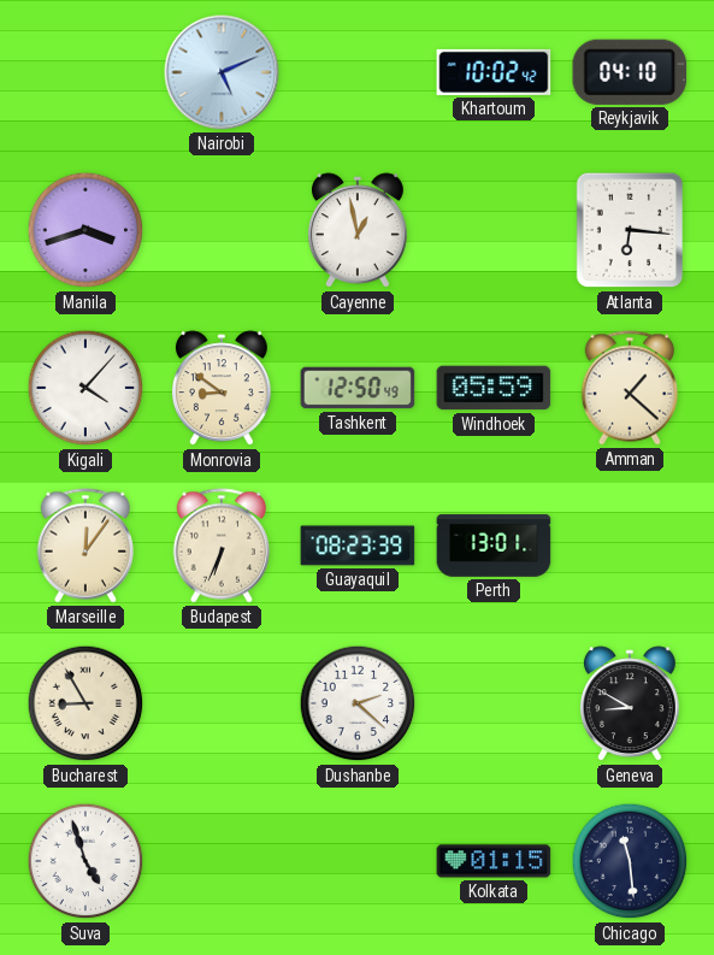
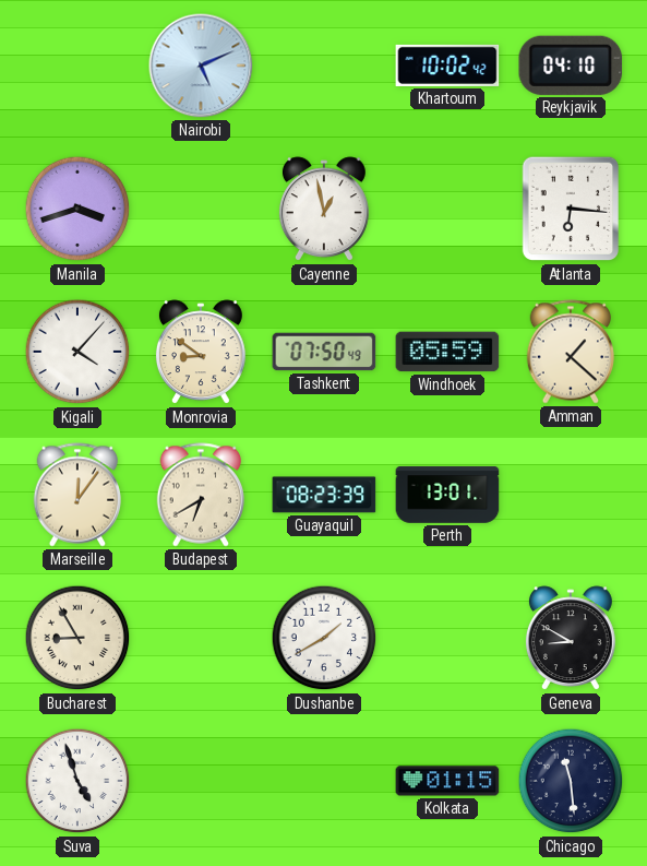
Tashkent: 12:50 -> 07:50
Budapest: 6:34 -> 6:40
Dushanbe: 2:22 -> 1:40
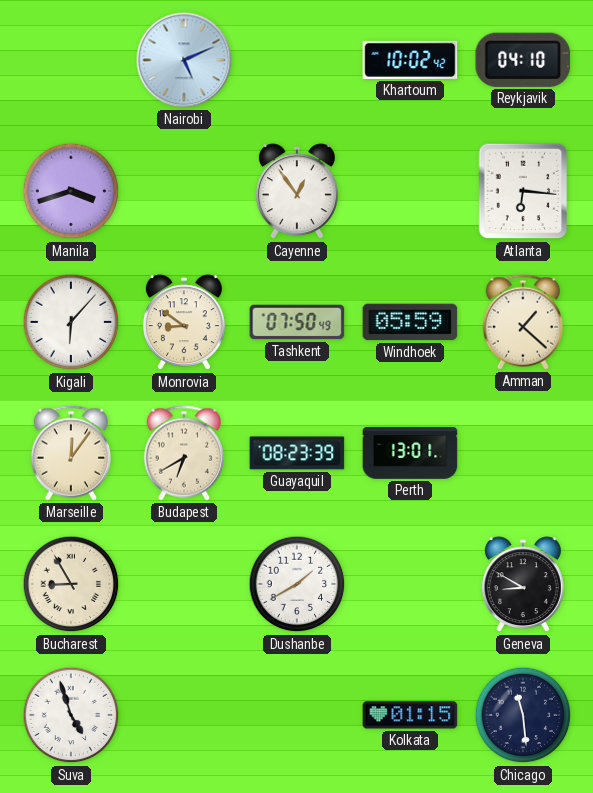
Cayenne: 12:58 -> 12:54
Kigali: 4:07 -> 6:07
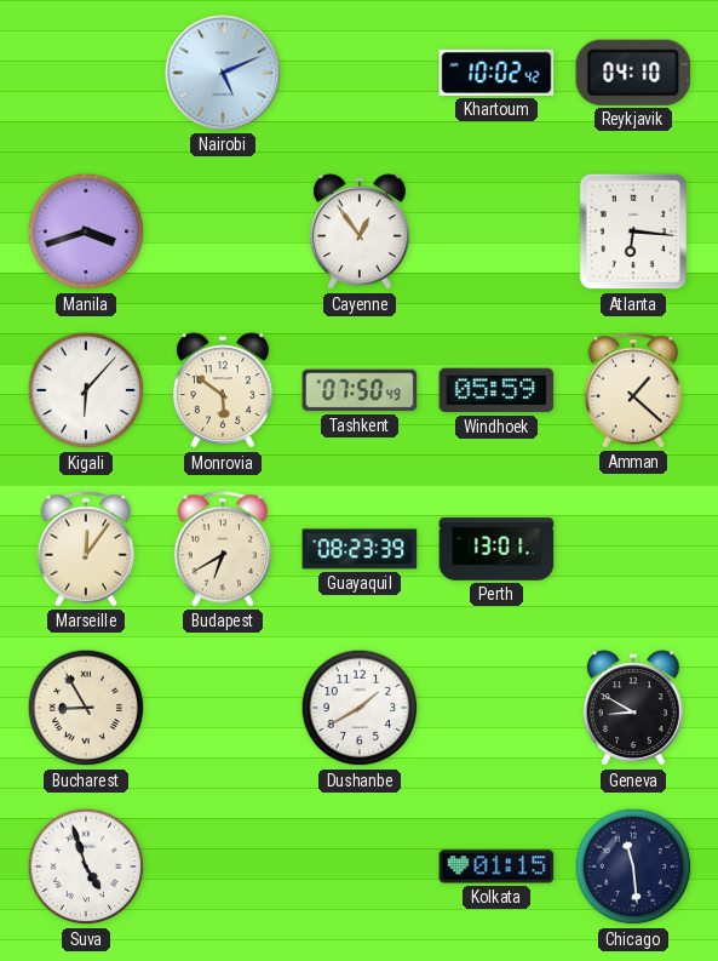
Monrovia: 8:51 -> 5:51
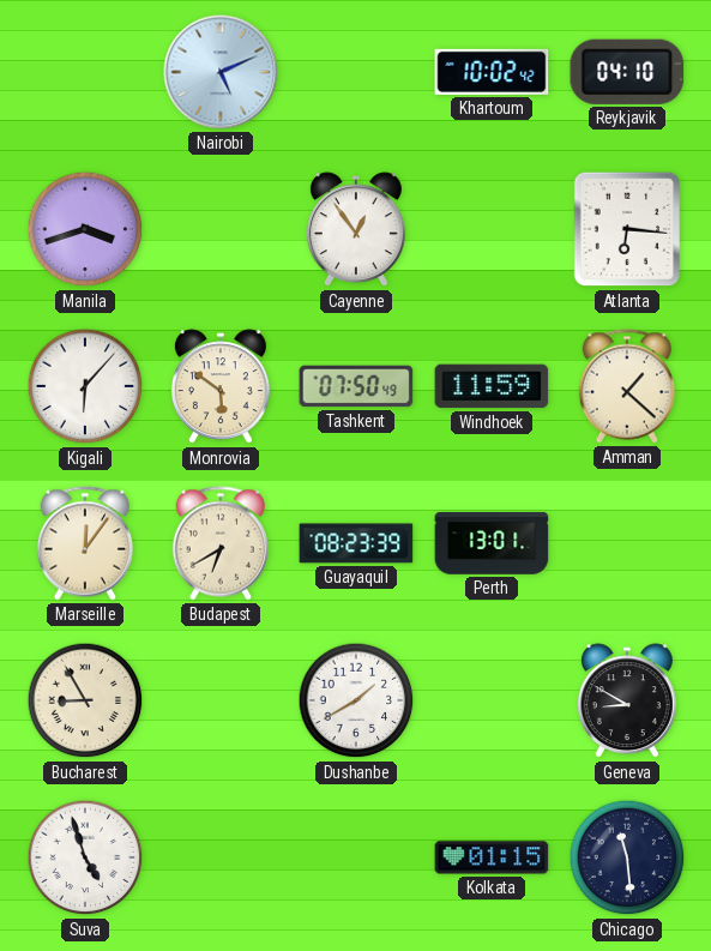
Windhoek: 05:59 -> 11:59
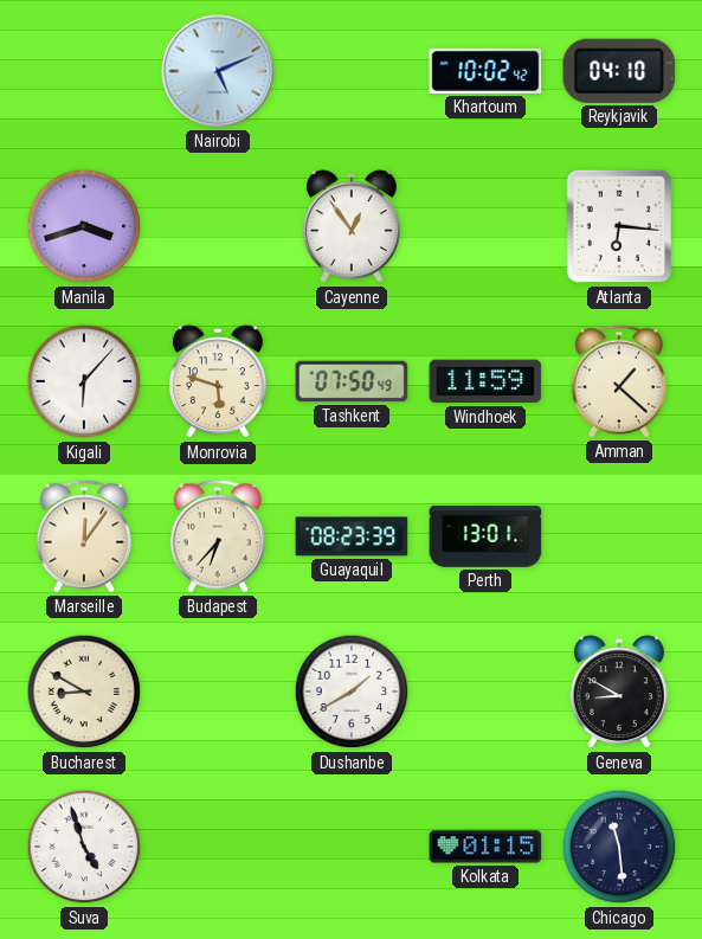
Monrovia: 5:51 -> 5:48
Budapest: 6:40 -> 6:37
Bucharest: 8:55 -> 8:50
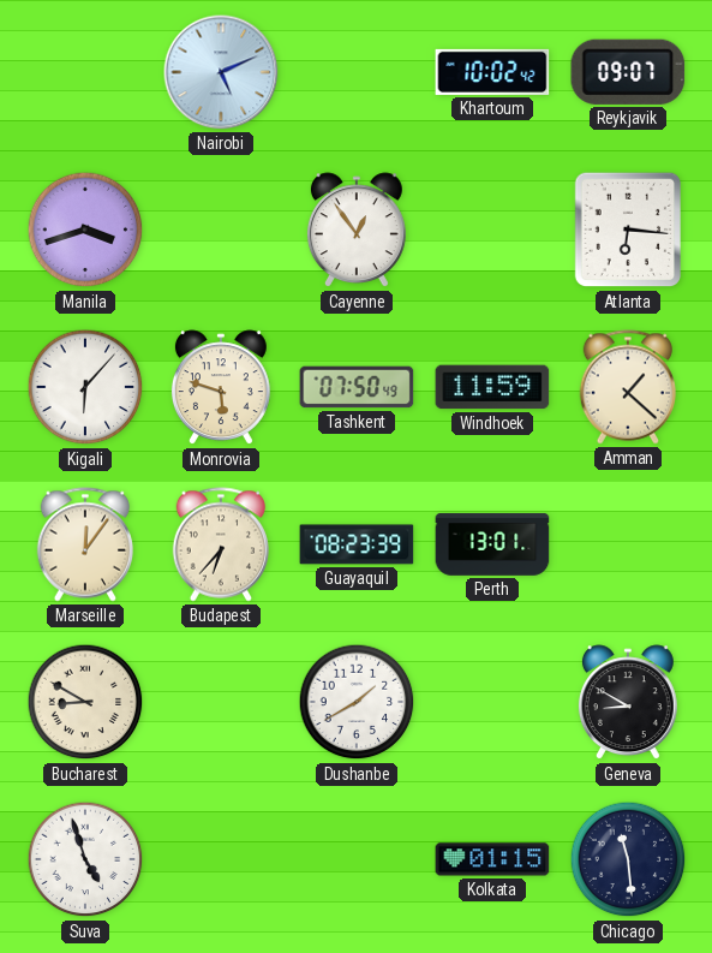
Reykjavik: 04:10 -> 09:07
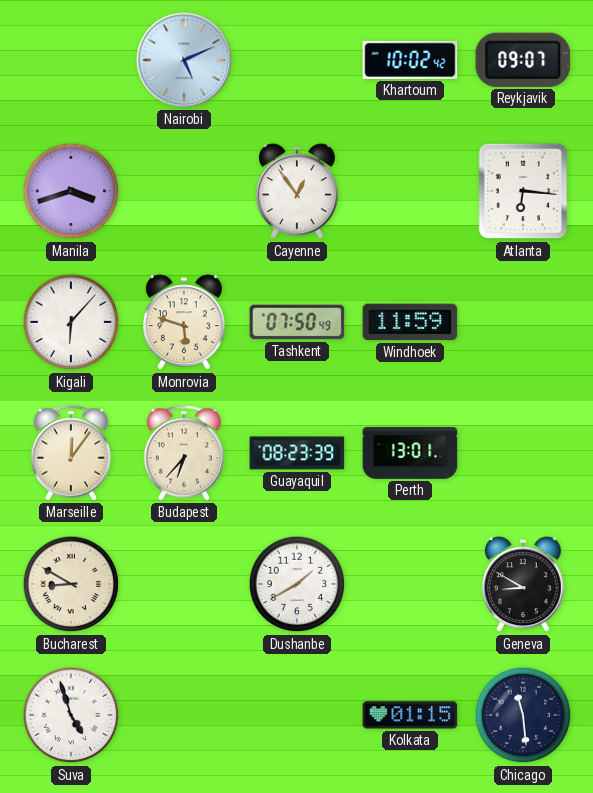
Amman: 1:22 -> none
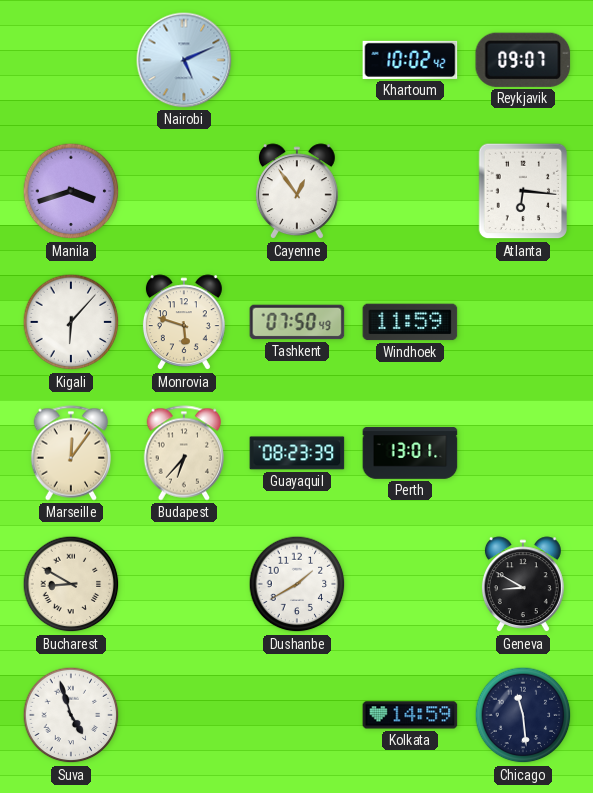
Kolkata: 01:15 -> 14:59
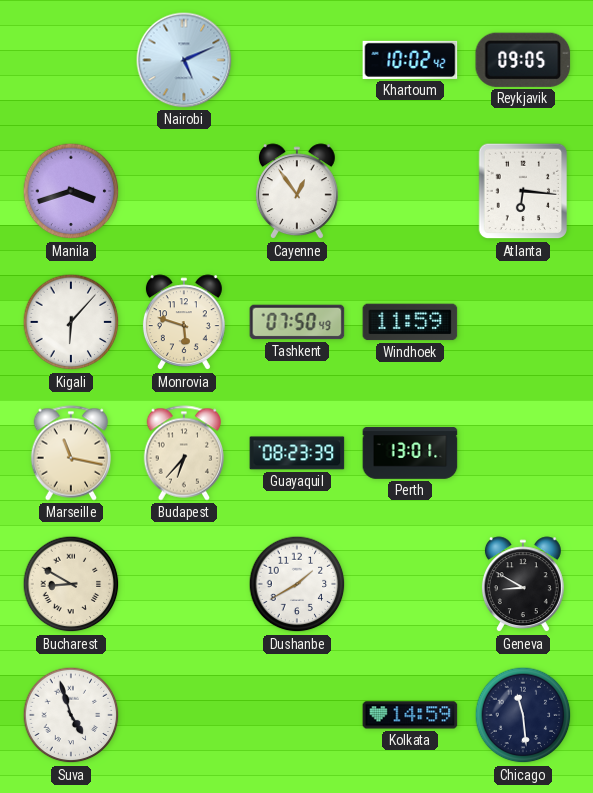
Reykjavik: 09:07 -> 09:05
Marseille: 12:06 -> 11:17
